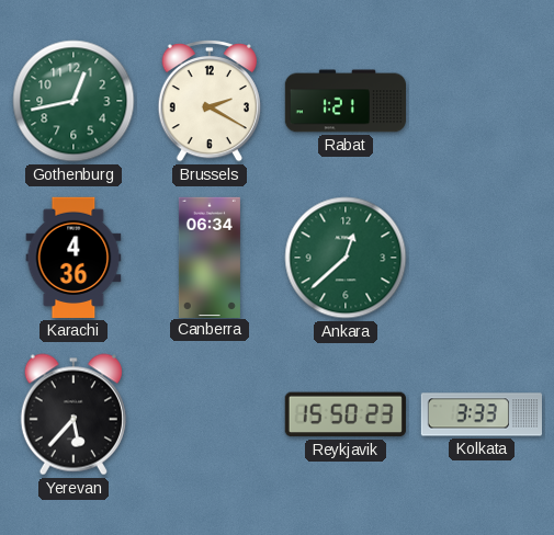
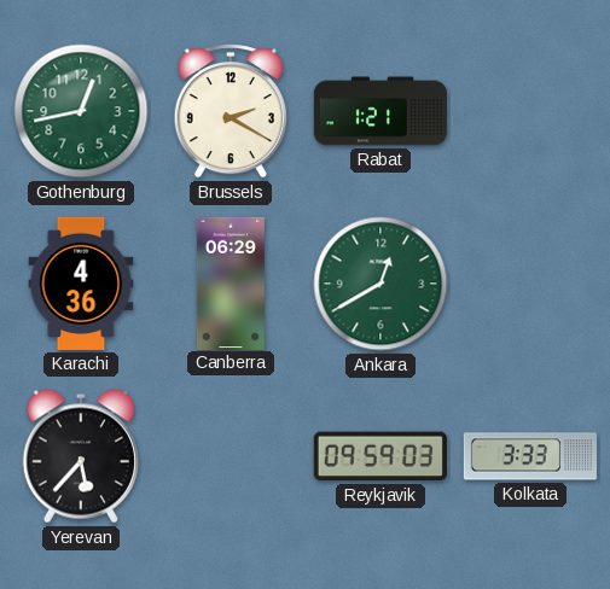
Canberra: 06:34 -> 06:29
Ankara: 12:38 -> 12:40
Reykjavik: 15:50 -> 09:59
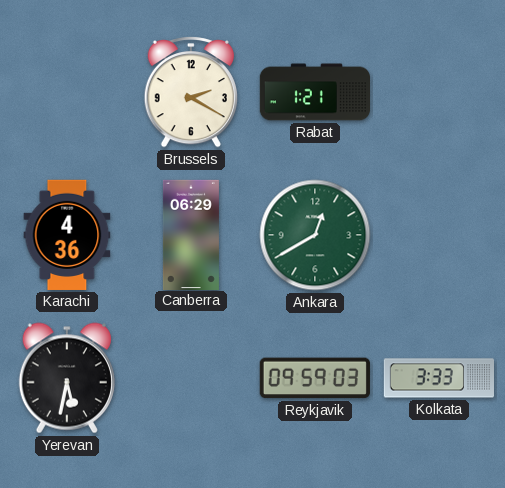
Gothenburg: 12:43 -> none
Yerevan: 5:37 -> 5:32
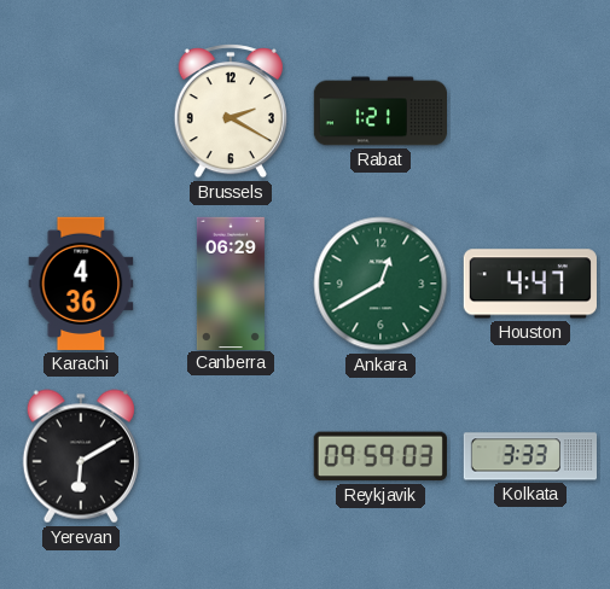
Houston: none -> 4:47
Yerevan: 5:32 -> 6:10
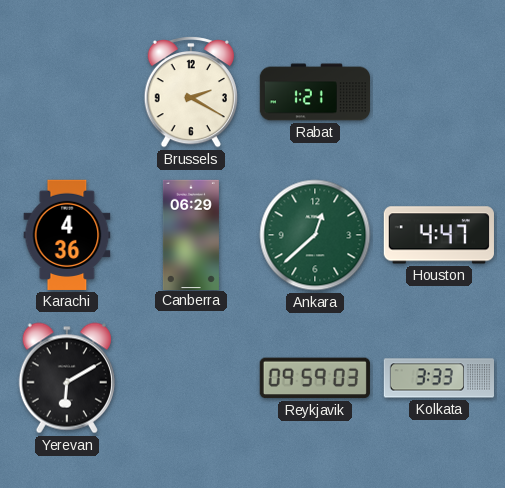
Ankara: 12:40 -> 12:38
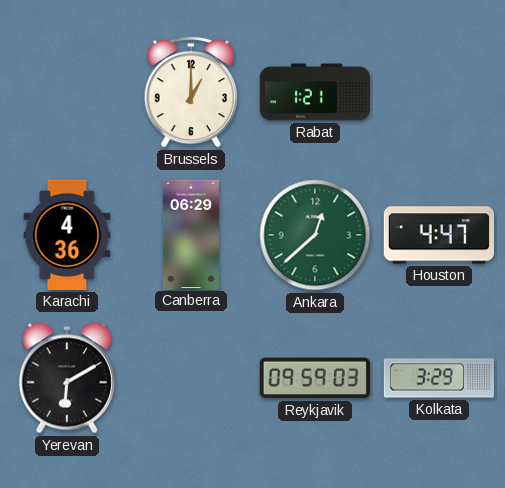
Brussels: 2:20 -> 1:00
Kolkata: 3:33 -> 3:29
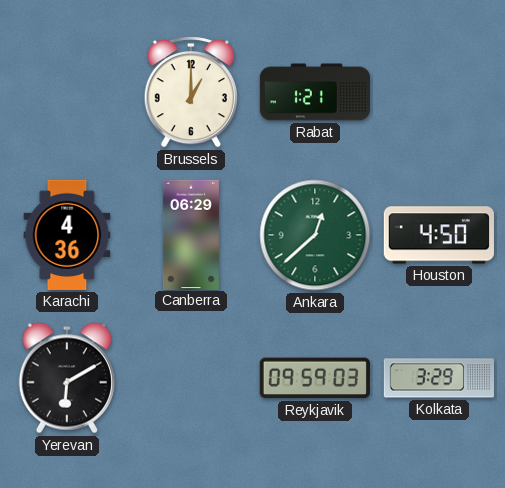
Houston: 4:47 -> 4:50
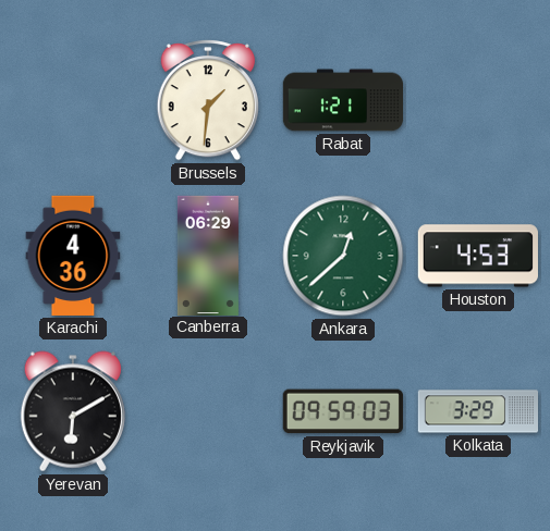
Brussels: 1:00 -> 1:31
Houston: 4:50 -> 4:53
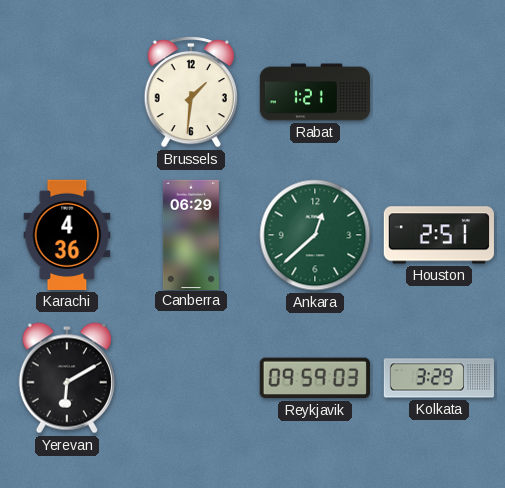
Houston: 4:53 -> 2:51
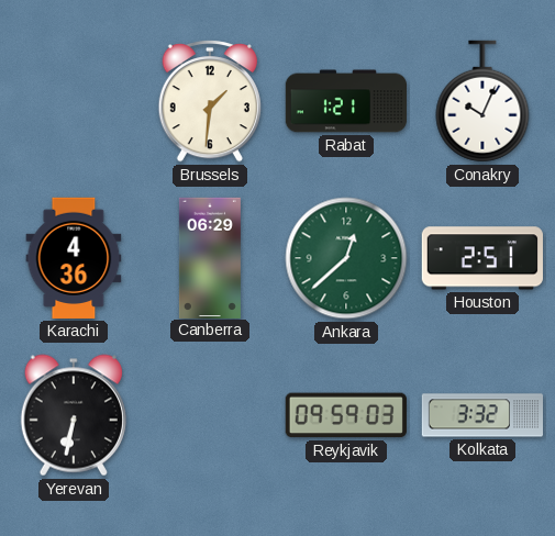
Conakry: none -> 10:04
Yerevan: 6:10 -> 6:32
Kolkata: 3:29 -> 3:32
